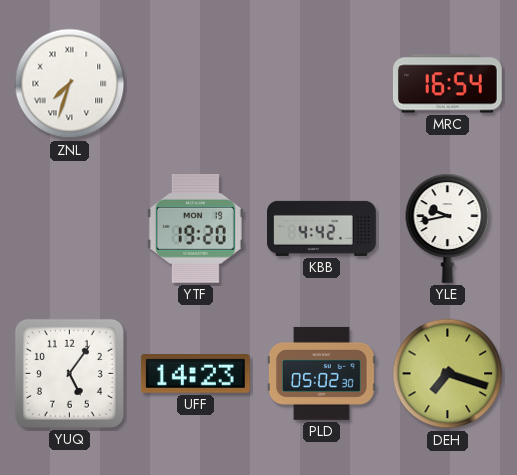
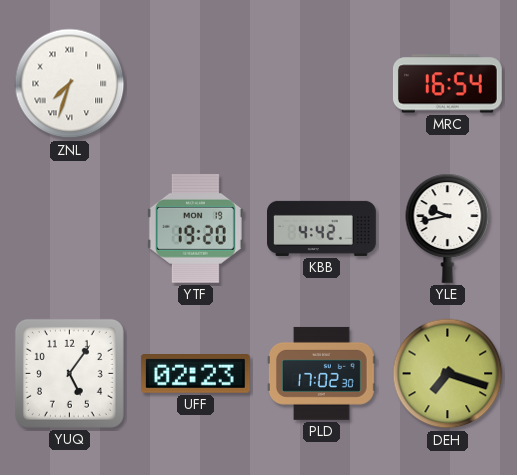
UFF: 14:23 -> 02:23
PLD: 05:02 -> 17:02
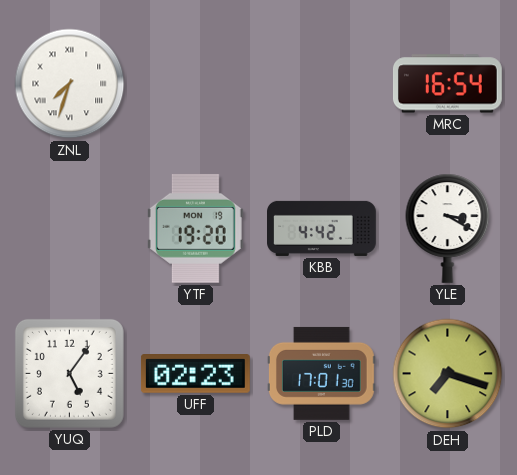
YLE: 9:43 -> 3:20
PLD: 17:02 -> 17:01
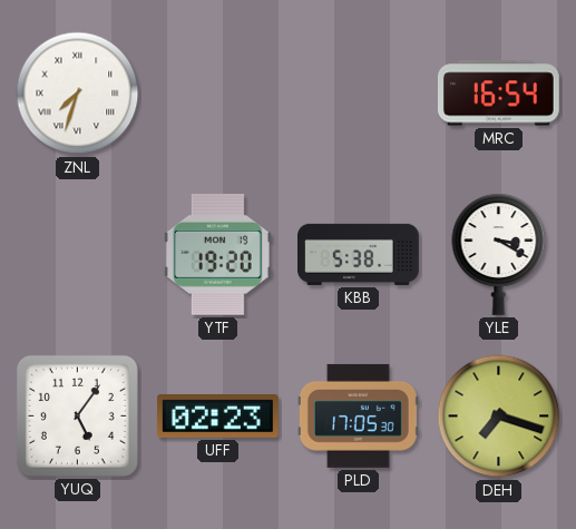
KBB: 4:42 -> 5:38
PLD: 17:01 -> 17:05
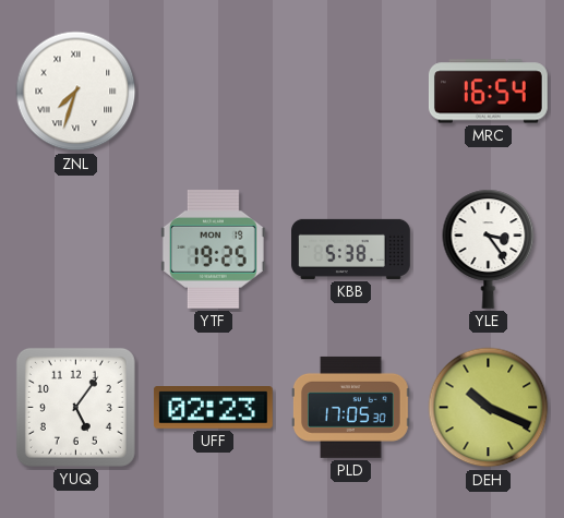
YTF: 19:20 -> 19:25
YLE: 3:20 -> 3:24
DEH: 7:18 -> 10:19
